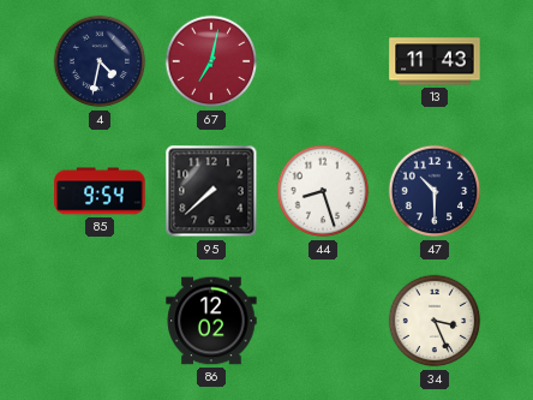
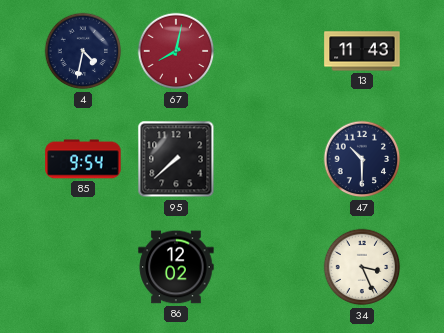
67: 7:02 -> 8:02
44: 8:27 -> none
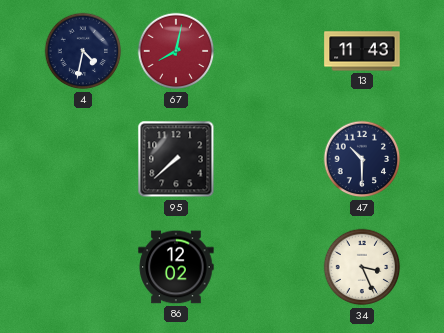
85: 9:54 -> none
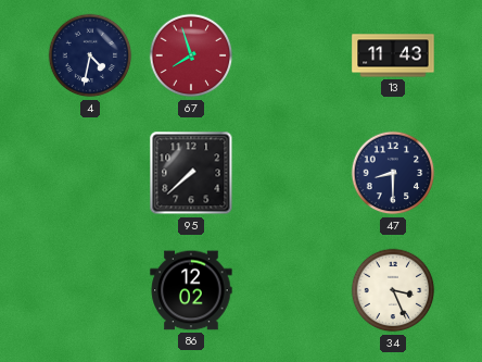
67: 8:02 -> 7:57
47: 10:30 -> 8:30
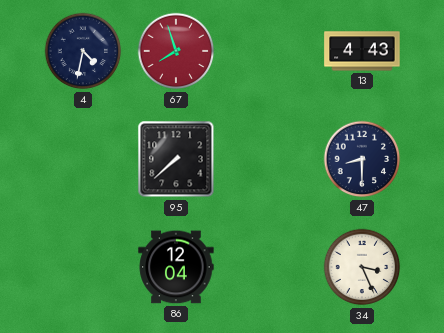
13: 11:43 -> 4:43
86: 12:02 -> 12:04
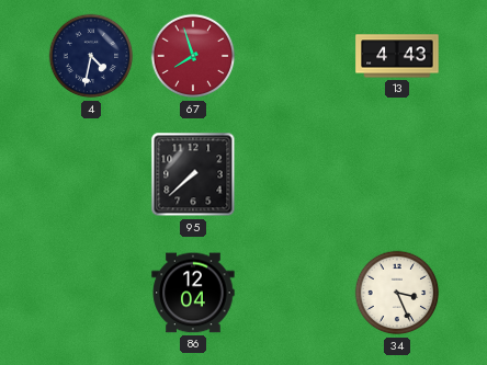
47: 8:30 -> none
